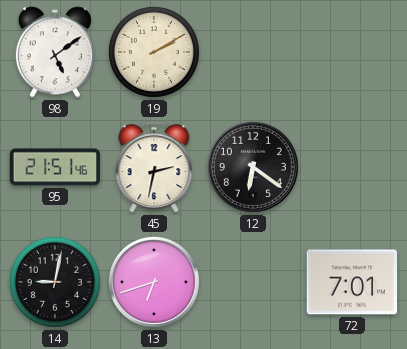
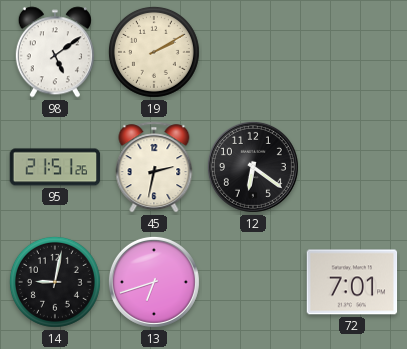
95: 21:51:46 -> 21:51:26
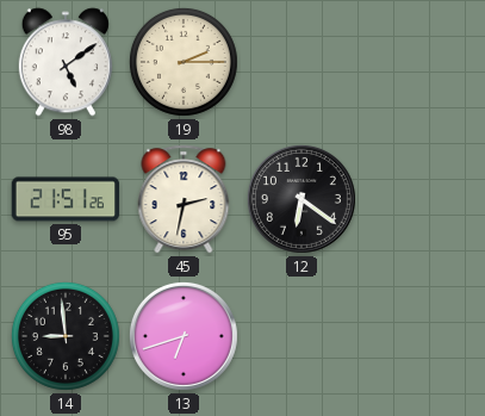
19: 2:10 -> 2:15
14: 9:02 -> 8:59
72: 7:01 -> none
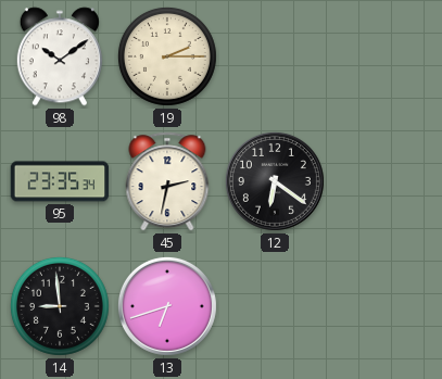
98: 5:09 -> 10:09
95: 21:51 -> 23:35
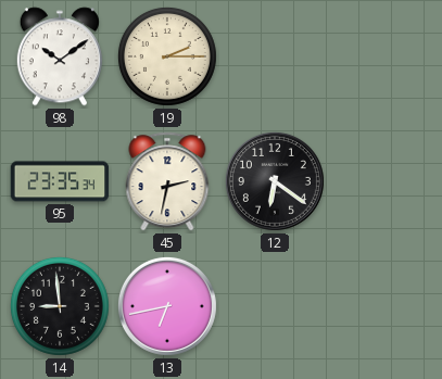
13: 6:42 -> 6:43
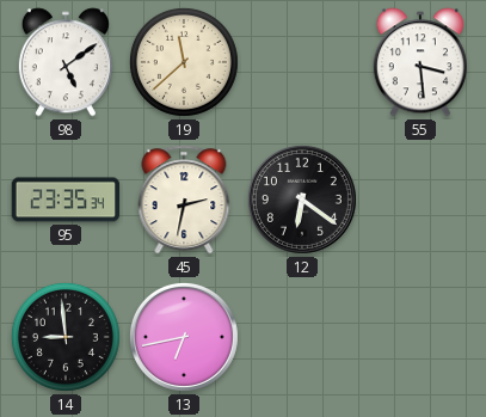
98: 10:09 -> 5:09
19: 2:15 -> 11:38
55: none -> 3:29
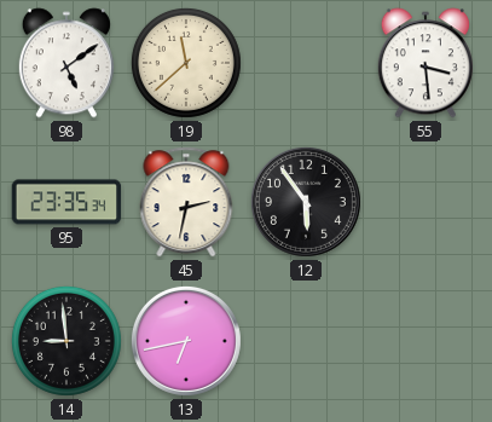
12: 6:21 -> 5:54
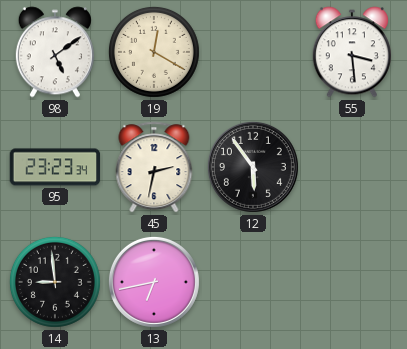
19: 11:38 -> 12:20
95: 23:35 -> 23:23
